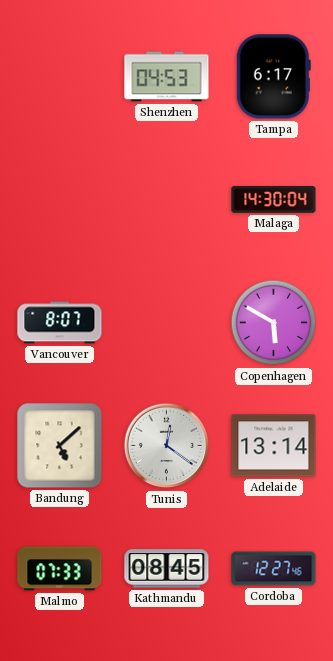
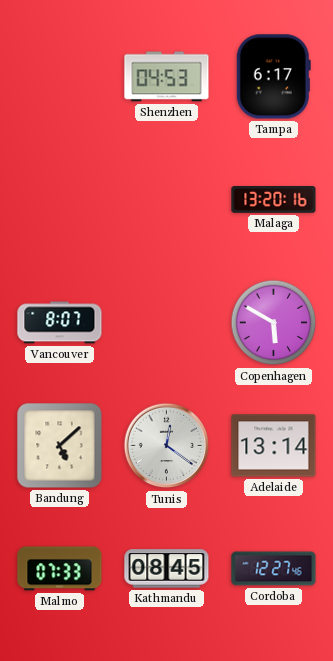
Malaga: 14:30 -> 13:20
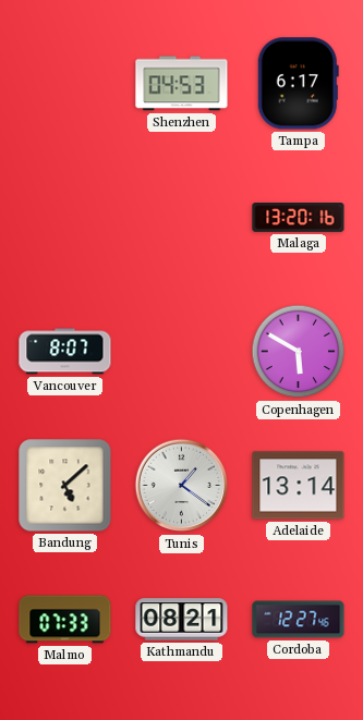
Tunis: 12:21 -> 1:21
Kathmandu: 08:45 -> 08:21
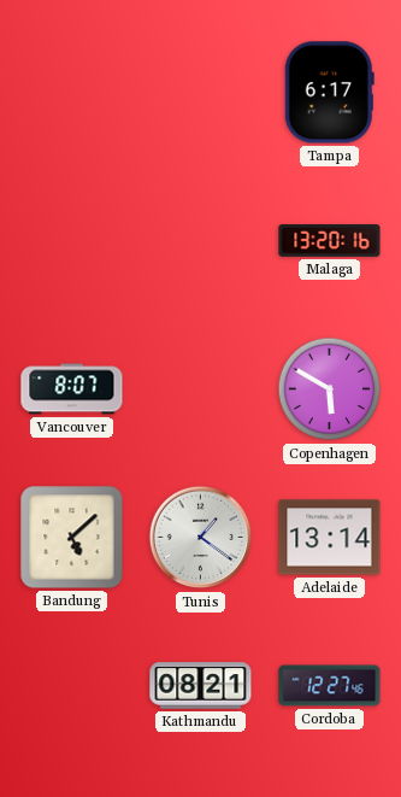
Shenzhen: 04:53 -> none
Malmo: 07:33 -> none
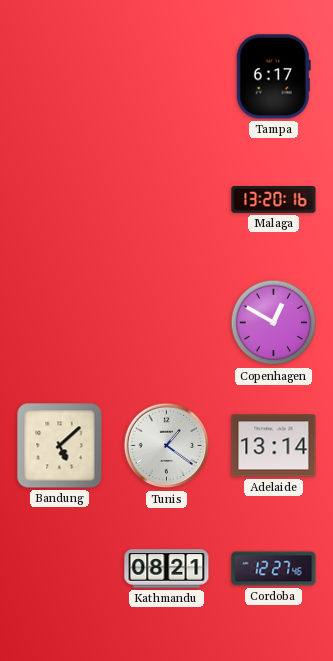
Vancouver: 8:07 -> none
Copenhagen: 5:50 -> 12:50
